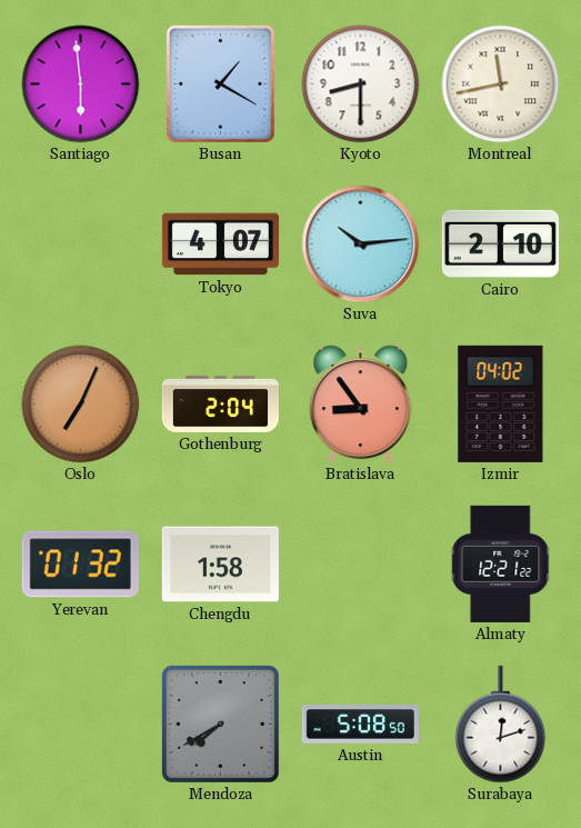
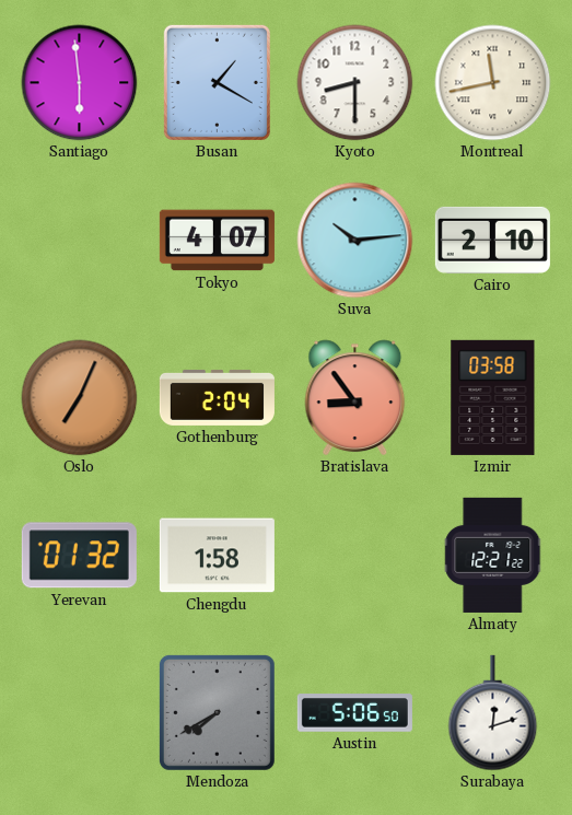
Izmir: 04:02 -> 03:58
Austin: 5:08 -> 5:06
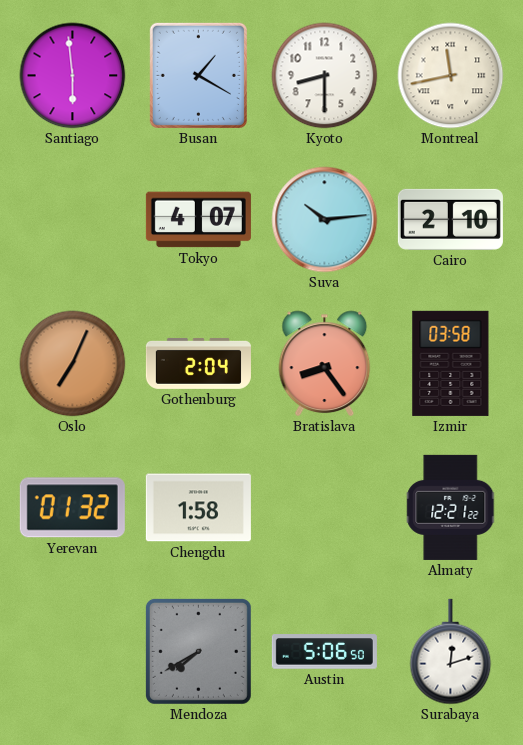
Bratislava: 8:54 -> 8:24
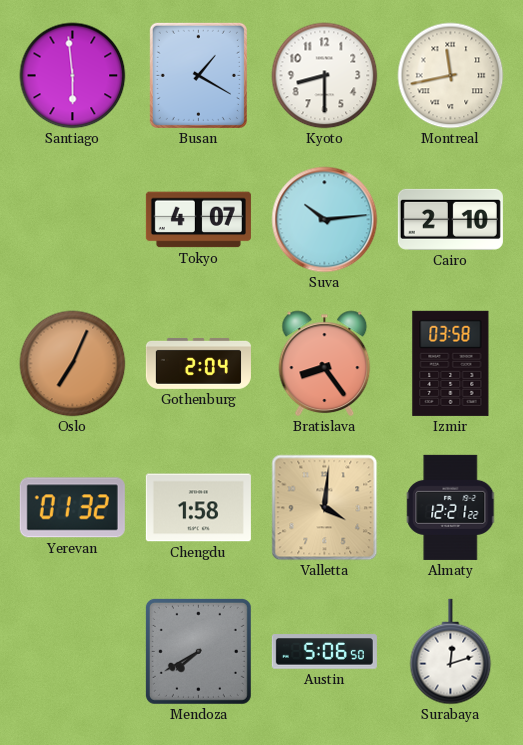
Valletta: none -> 4:01
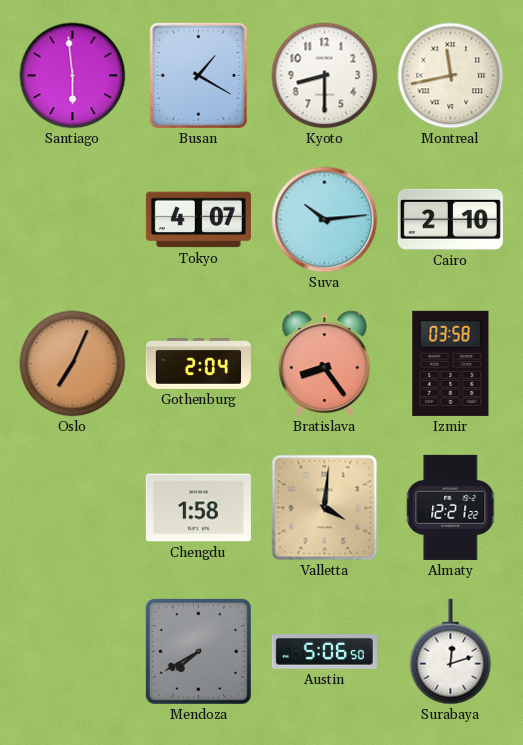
Yerevan: 01:32 -> none
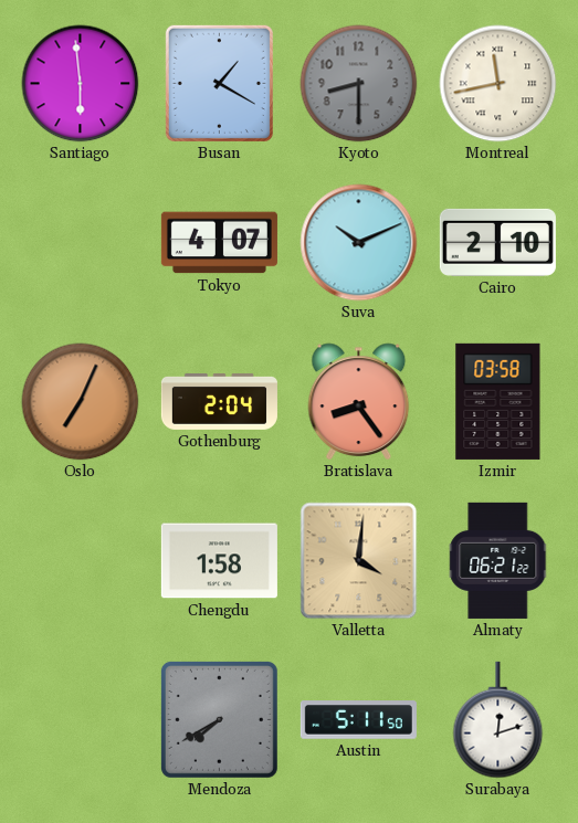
Kyoto dial: white -> grey
Suva: 10:14 -> 10:11
Almaty: 12:21 -> 06:21
Austin: 5:06 -> 5:11
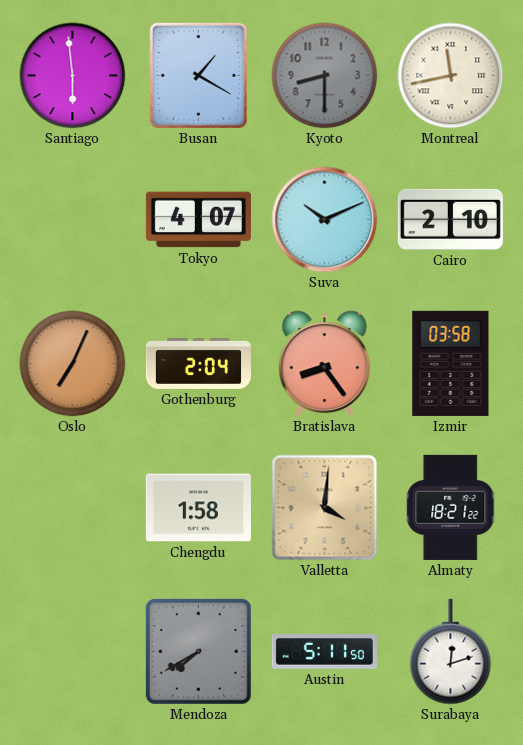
Almaty: 06:21 -> 18:21
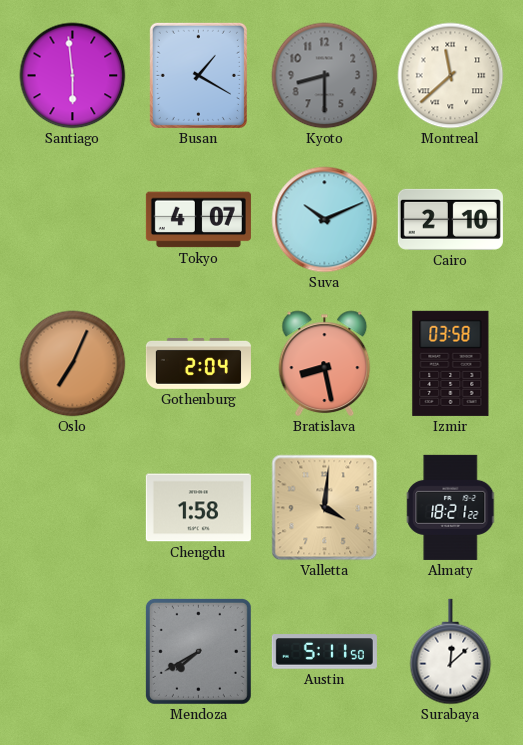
Montreal: 11:43 -> 11:38
Bratislava: 8:24 -> 8:28
Surabaya: 12:12 -> 12:08
